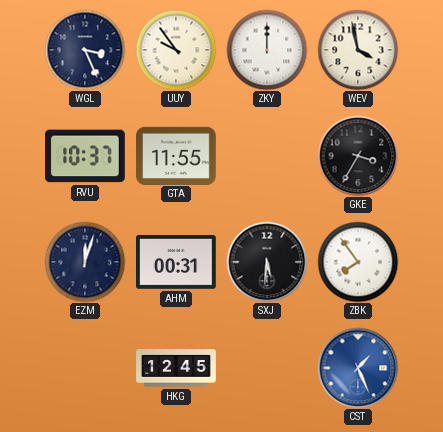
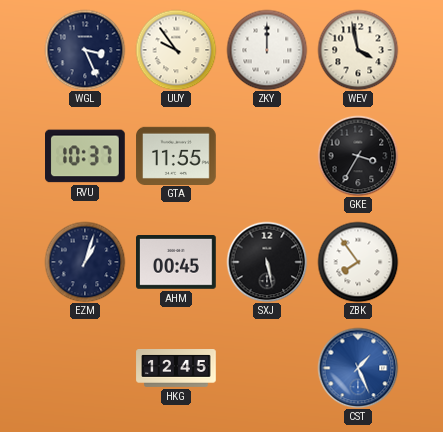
EZM: 12:03 -> 1:03
AHM: 00:31 -> 00:45
SXJ: 5:31 -> 5:28
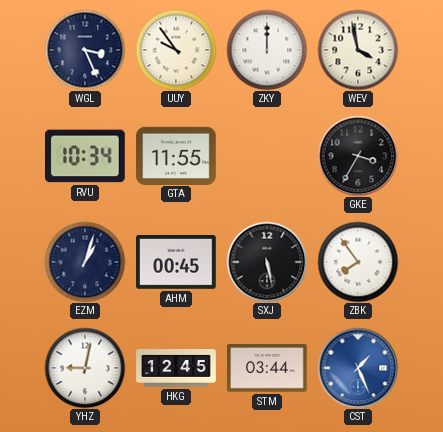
RVU: 10:37 -> 10:34
YHZ: none -> 9:02
STM: none -> 03:44
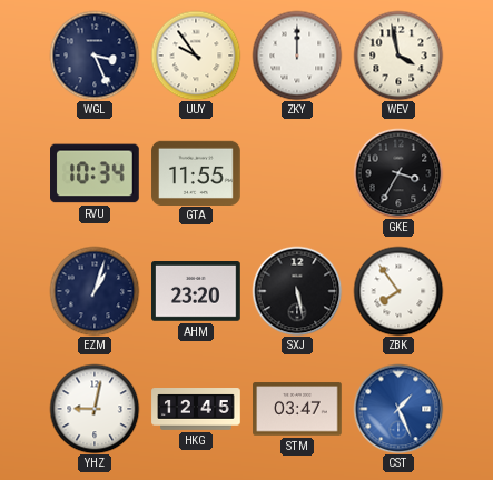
AHM: 00:45 -> 23:20
STM: 03:44 -> 03:47
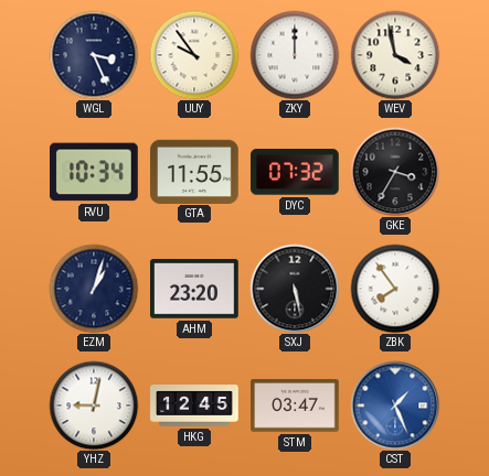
DYC: none -> 07:32
